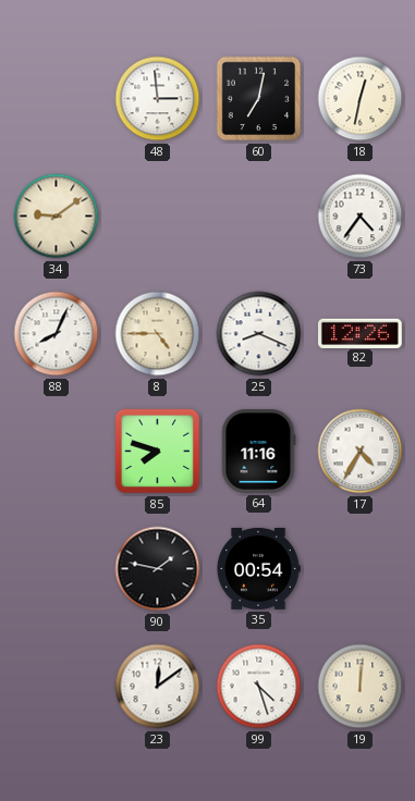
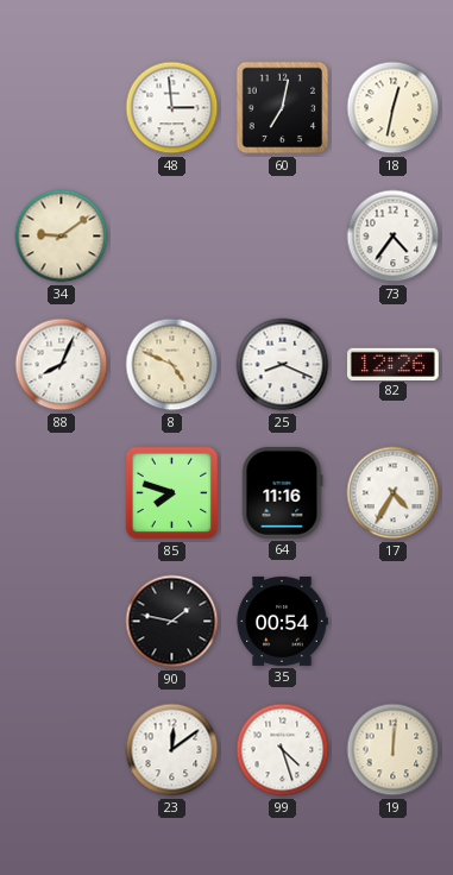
8: 4:45 -> 4:49
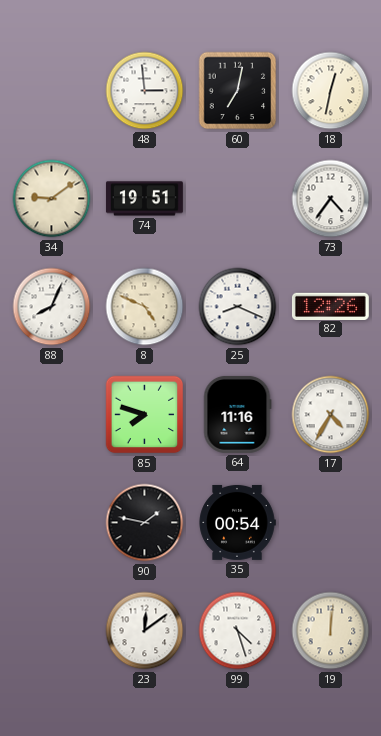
74: none -> 19:51
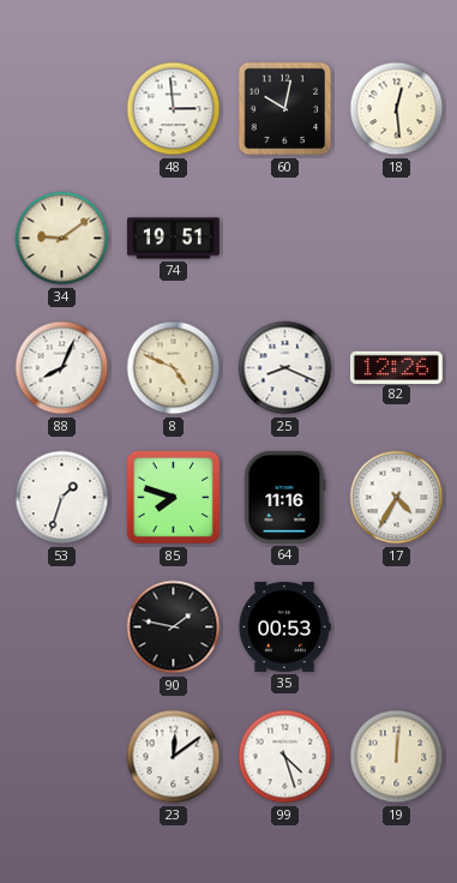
60: 7:02 -> 10:02
18: 12:32 -> 12:29
73: 4:36 -> none
53: none -> 1:33
35: 00:54 -> 00:53
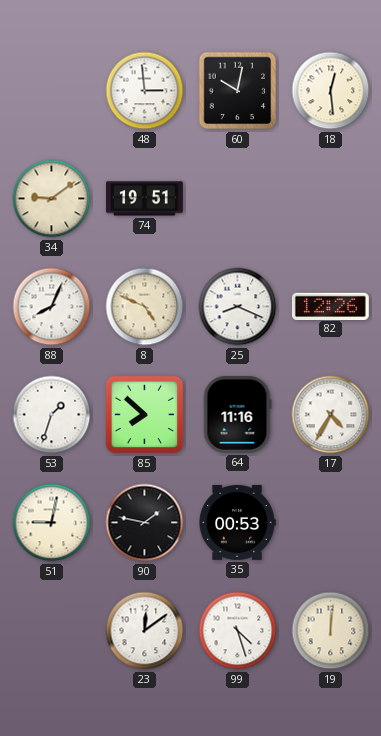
85: 7:48 -> 7:52
51: none -> 9:02
